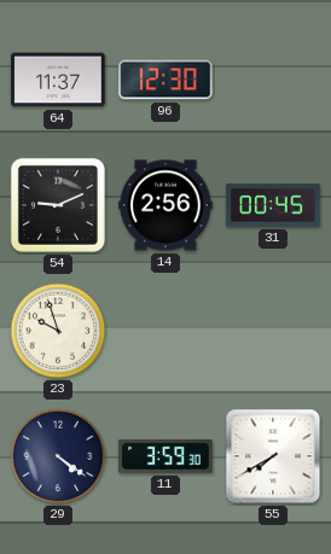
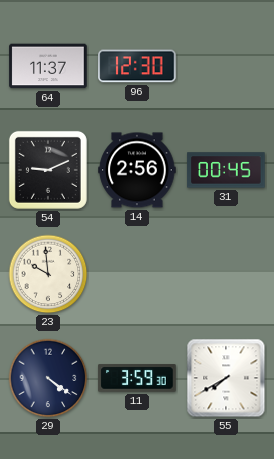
23: 9:57 -> 9:59
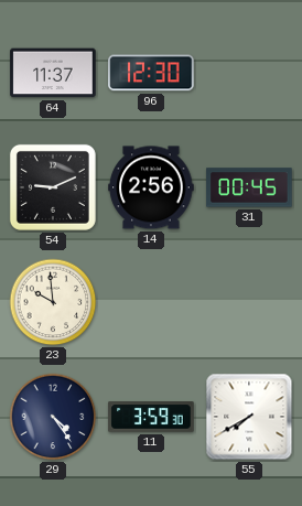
29: 4:21 -> 4:24
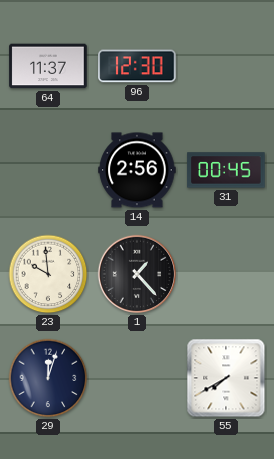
54: 9:11 -> none
1: none -> 1:23
29: 4:24 -> 12:03
11: 3:59 -> none
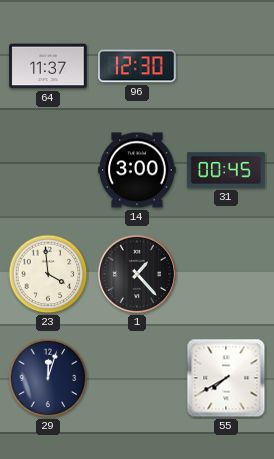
14: 2:56 -> 3:00
23: 9:59 -> 3:59
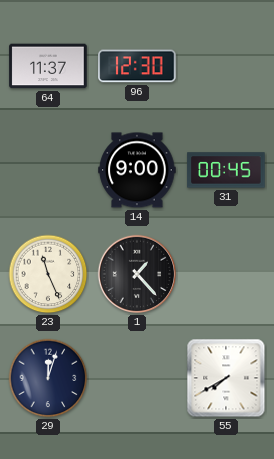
14: 3:00 -> 9:00
23: 3:59 -> 11:26
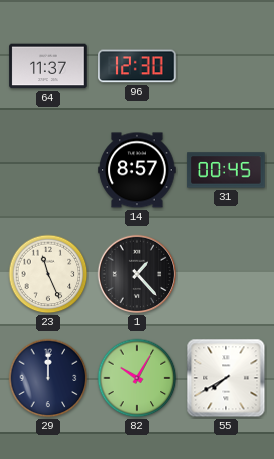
14: 9:00 -> 8:57
29: 12:03 -> 12:00
82: none -> 10:05
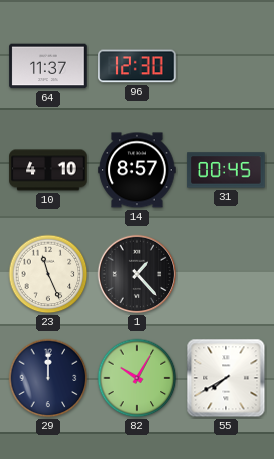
10: none -> 4:10
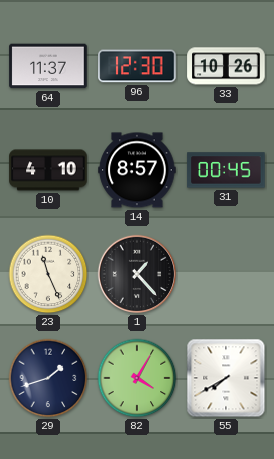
33: none -> 10:26
29: 12:00 -> 1:42
82: 10:05 -> 4:05
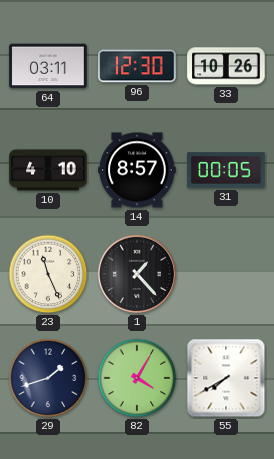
64: 11:37 -> 03:11
31: 00:45 -> 00:05
